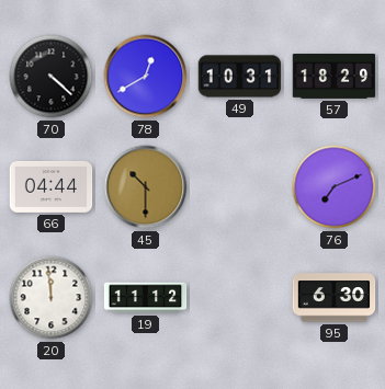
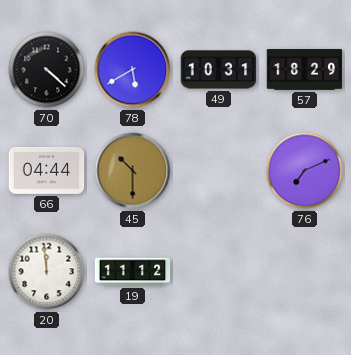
78: 12:40 -> 5:40
95: 6:30 -> none
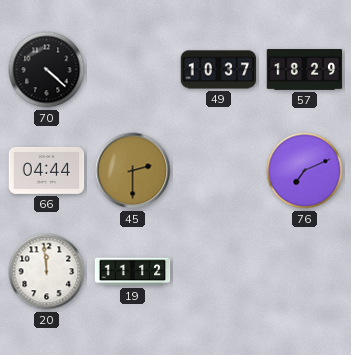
78: 5:40 -> none
49: 10:31 -> 10:37
45: 10:30 -> 2:30
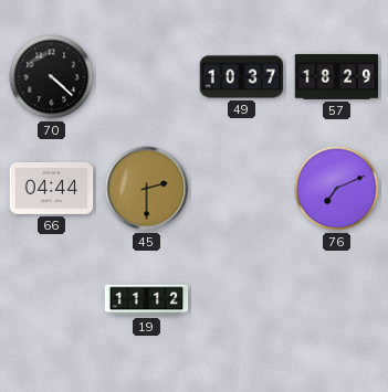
20: 11:59 -> none
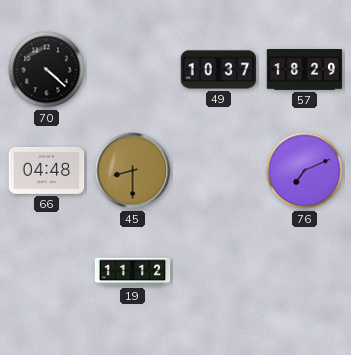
66: 04:44 -> 04:48
45: 2:30 -> 8:30
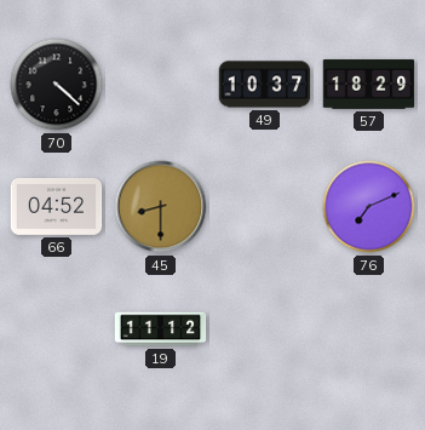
66: 04:48 -> 04:52
